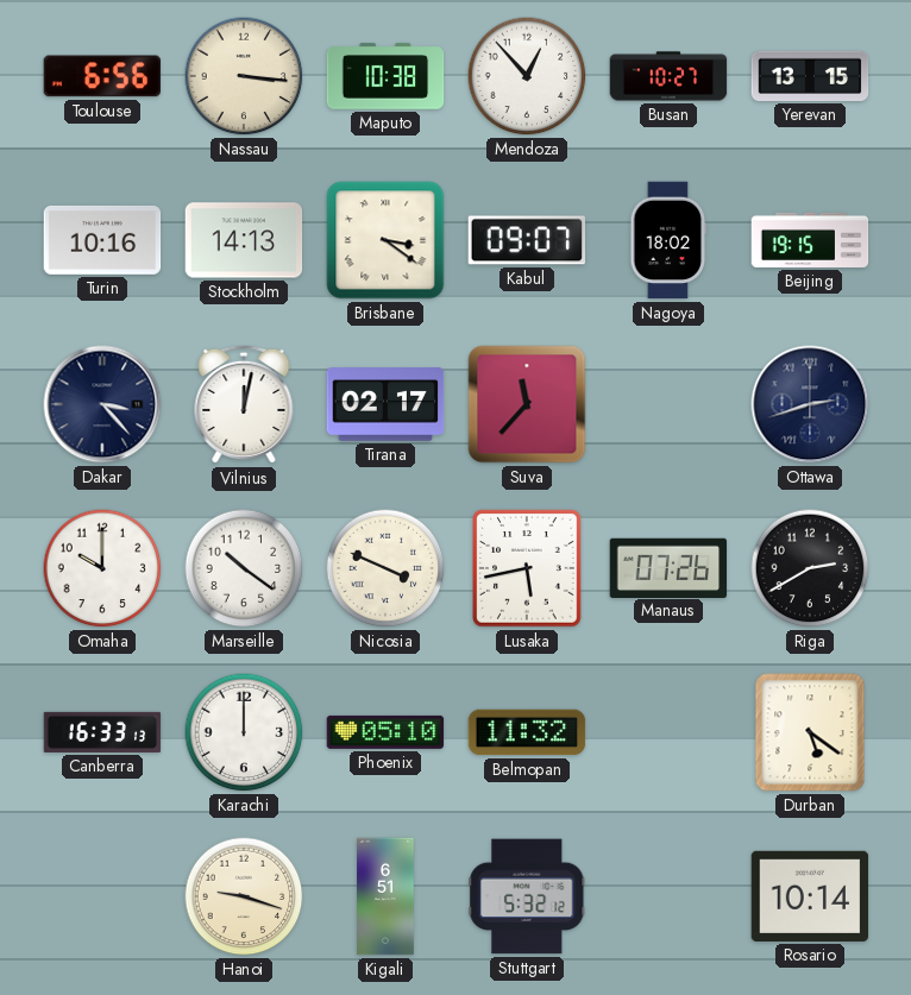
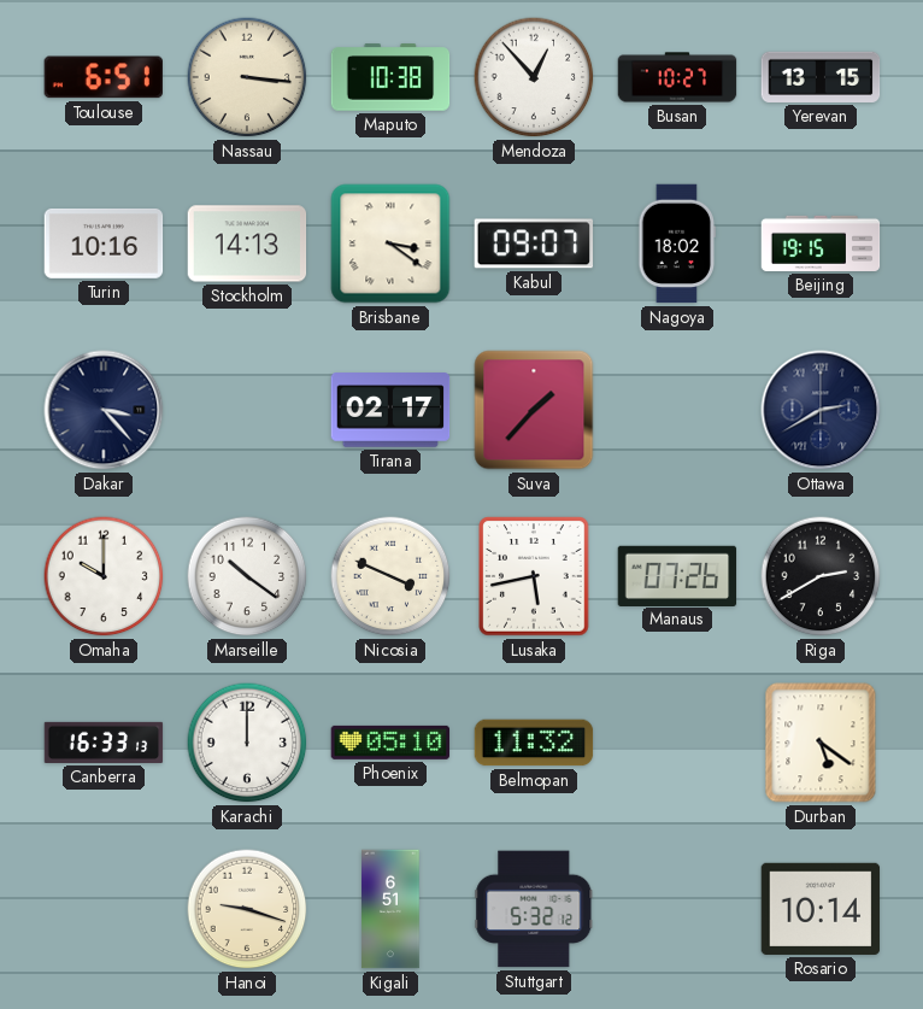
Toulouse: 6:56 -> 6:51
Vilnius: 12:02 -> none
Suva: 11:37 -> 1:37
Ottawa: 2:42 -> 2:40
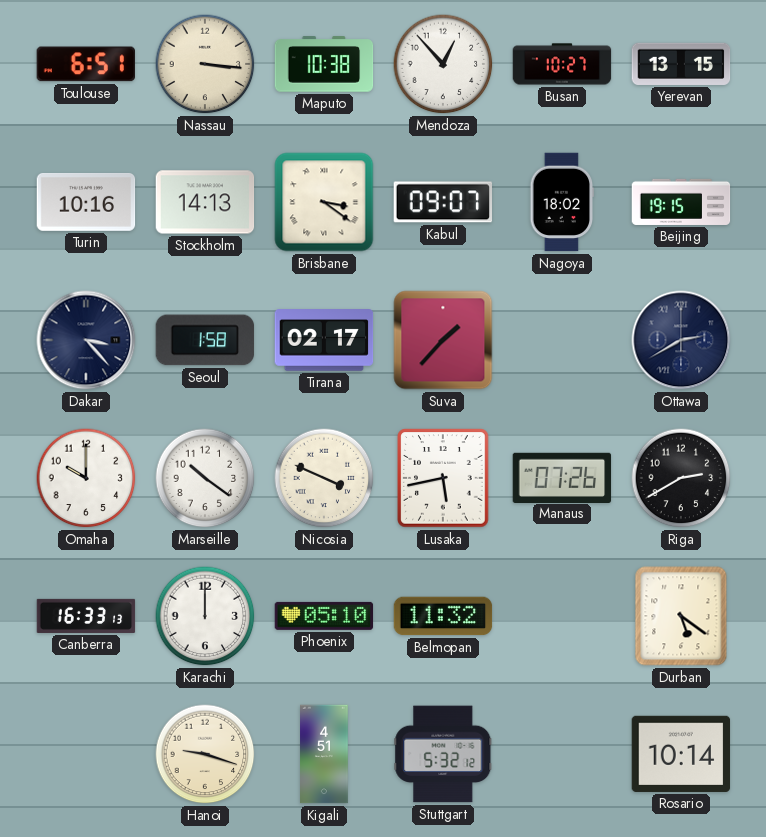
Seoul: none -> 1:58
Kigali: 6:51 -> 4:51
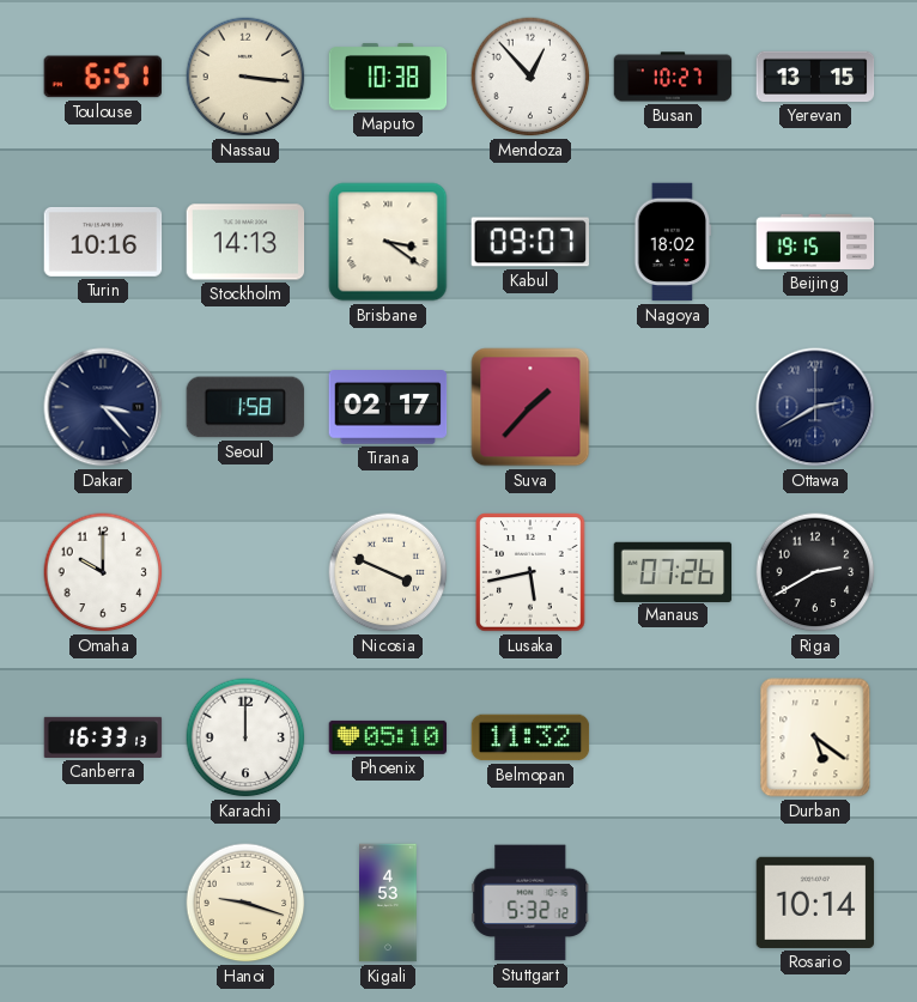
Marseille: 10:21 -> none
Kigali: 4:51 -> 4:53
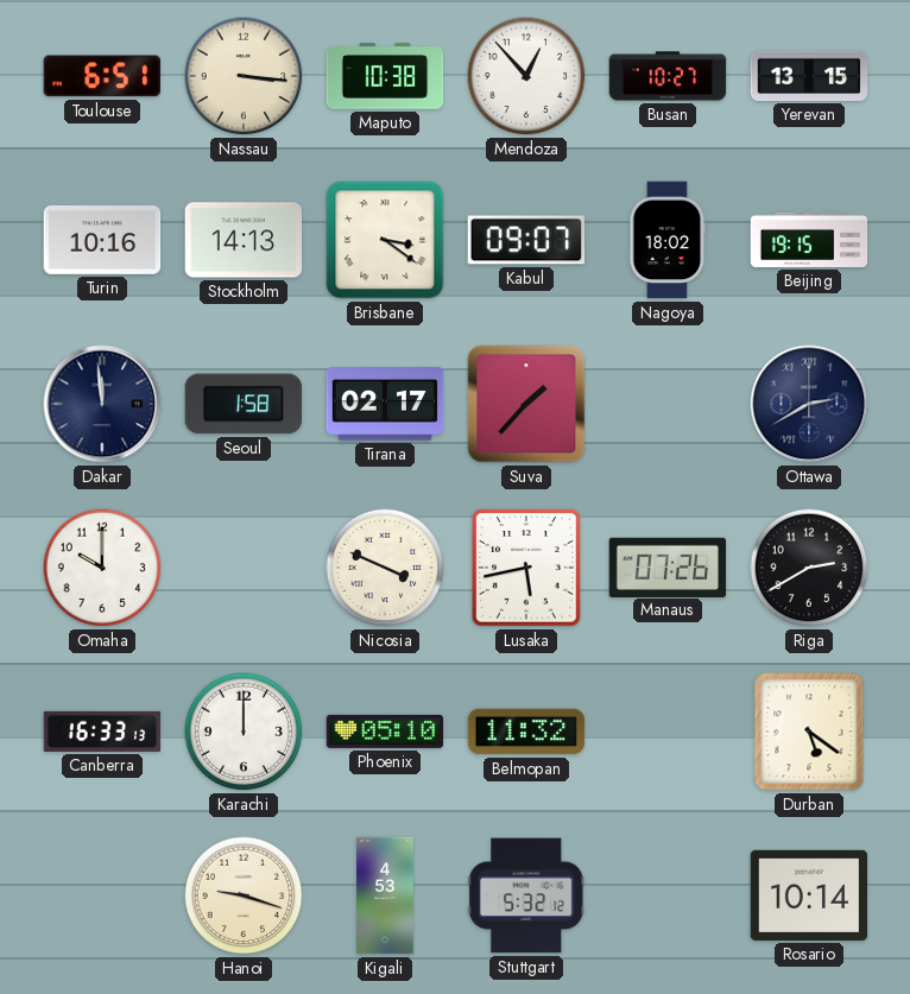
Dakar: 3:23 -> 11:59
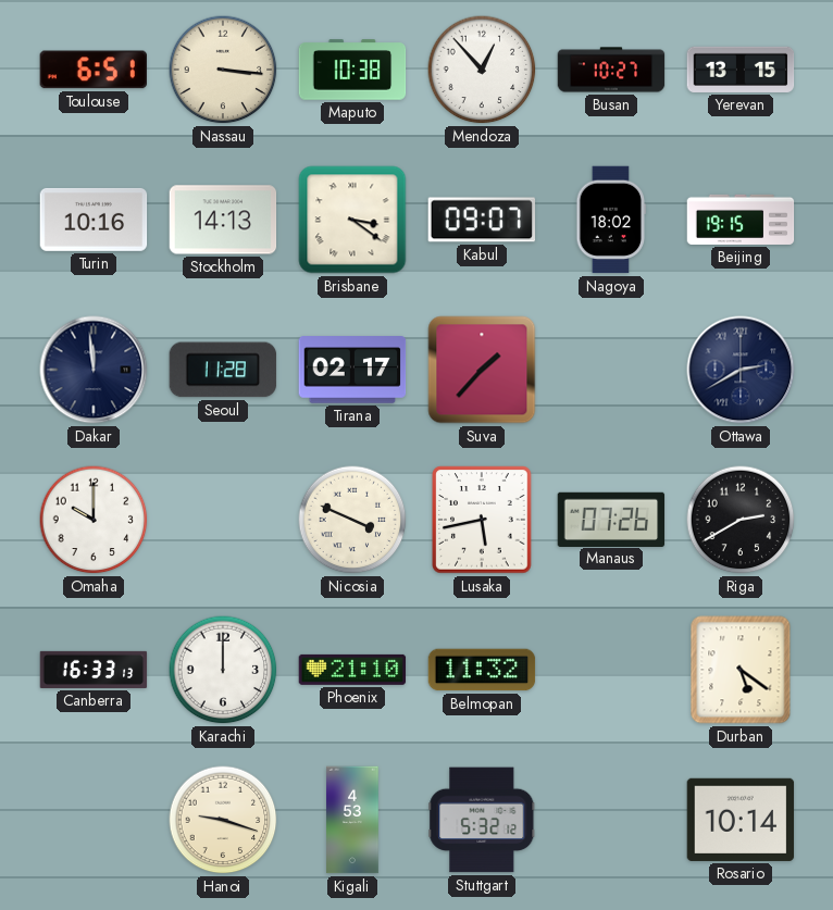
Seoul: 1:58 -> 11:28
Phoenix: 05:10 -> 21:10
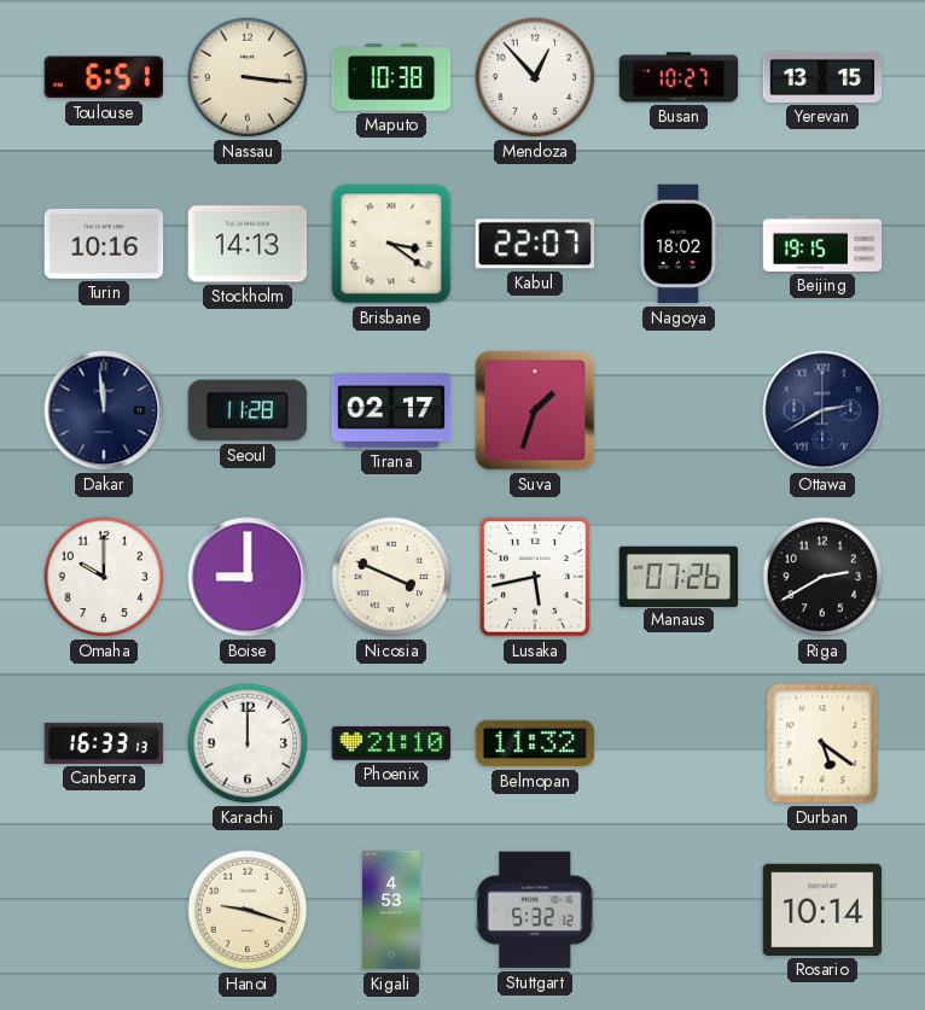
Kabul: 09:07 -> 22:07
Suva: 1:37 -> 1:33
Boise: none -> 9:00
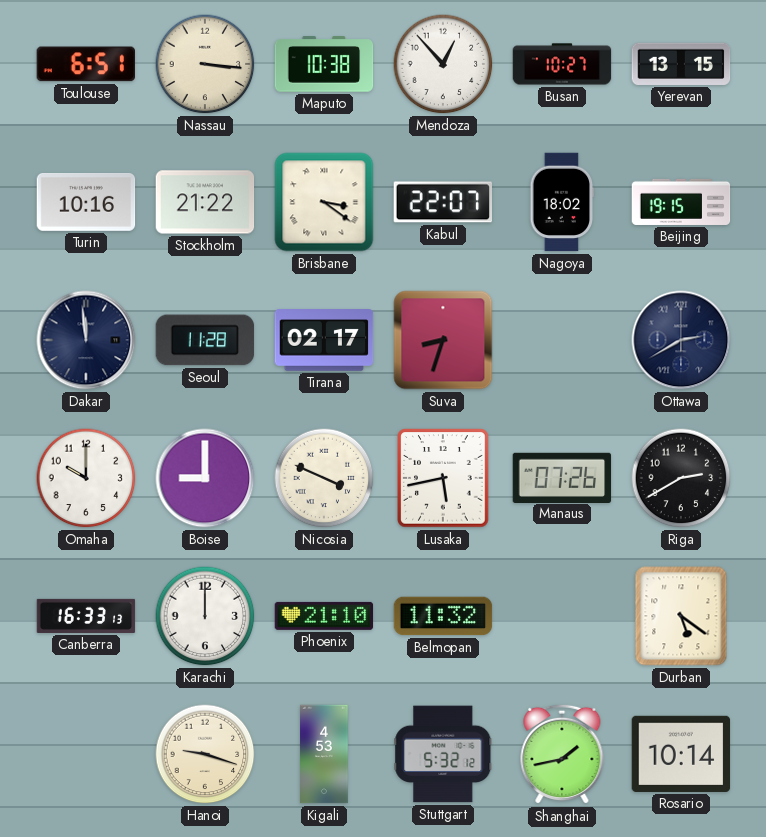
Stockholm: 14:13 -> 21:22
Suva: 1:33 -> 8:33
Shanghai: none -> 1:43
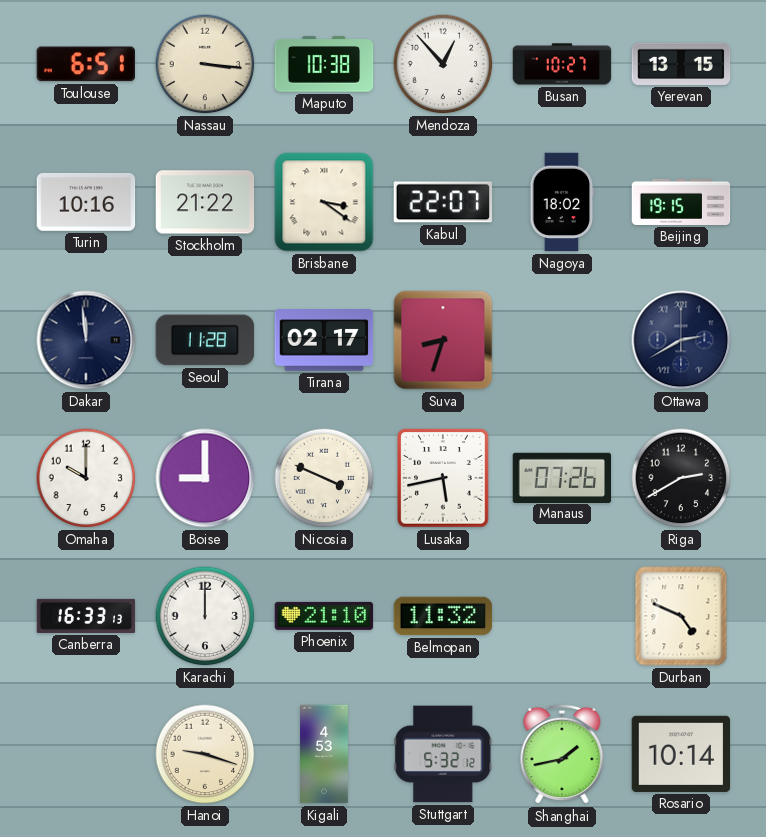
Durban: 5:21 -> 4:49
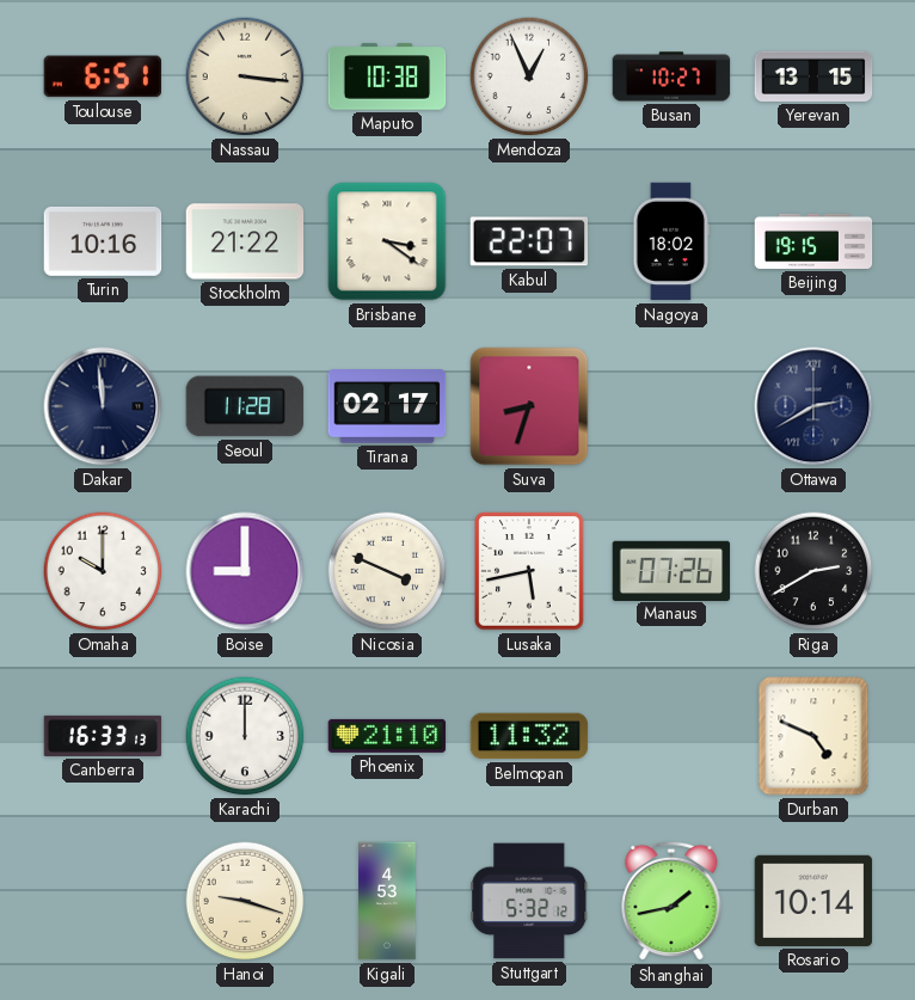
Mendoza: 12:53 -> 12:56
